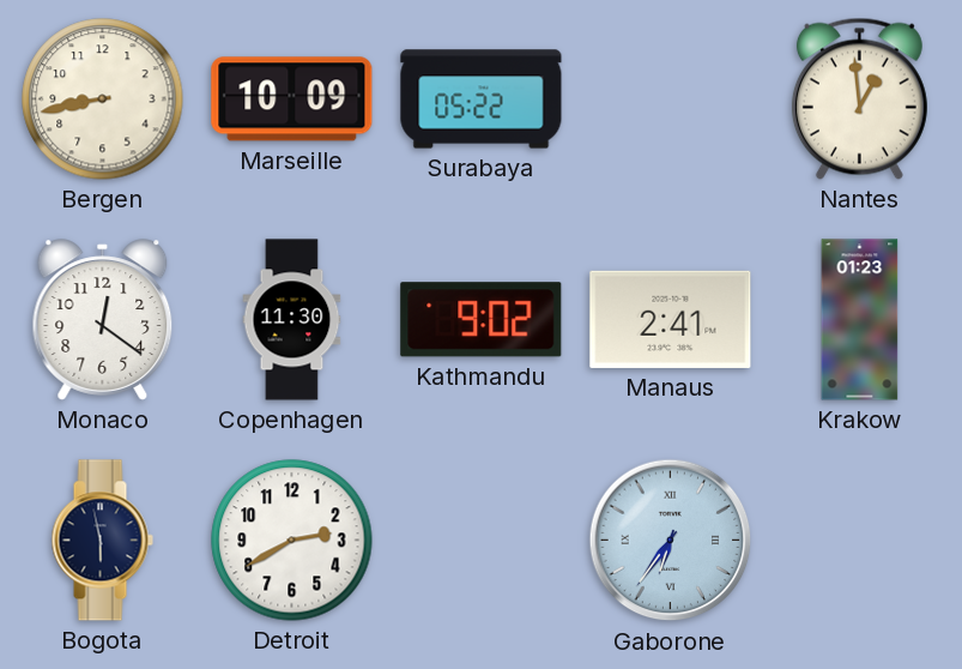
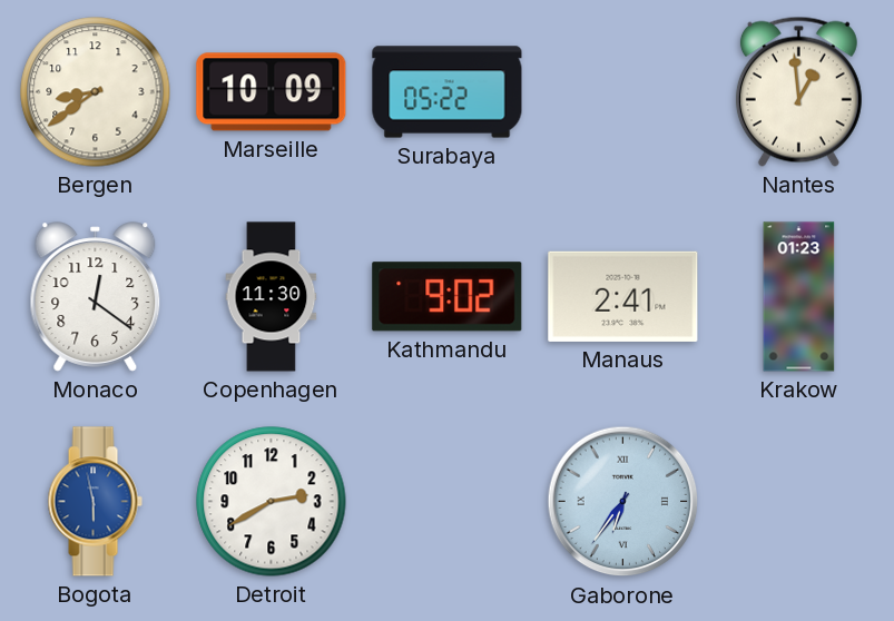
Bergen: 8:43 -> 8:39
Bogota dial: navy -> blue
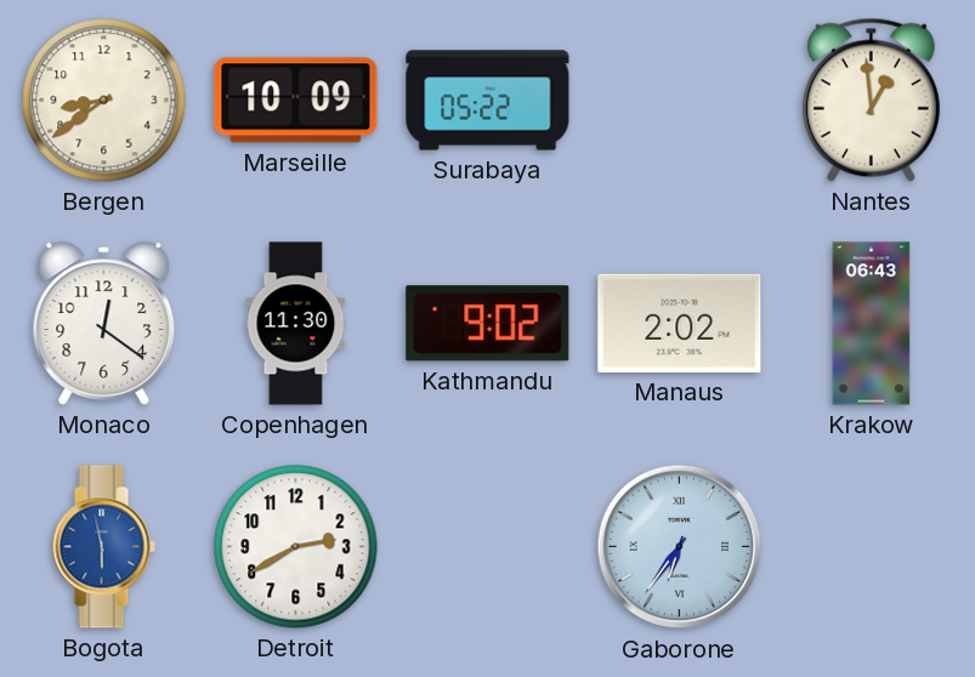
Manaus: 2:41 -> 2:02
Krakow: 01:23 -> 06:43
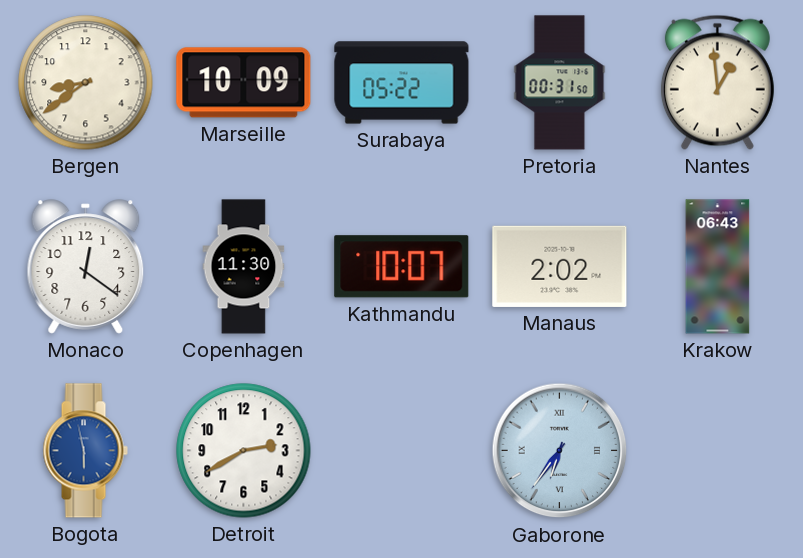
Pretoria: none -> 00:31
Kathmandu: 9:02 -> 10:07
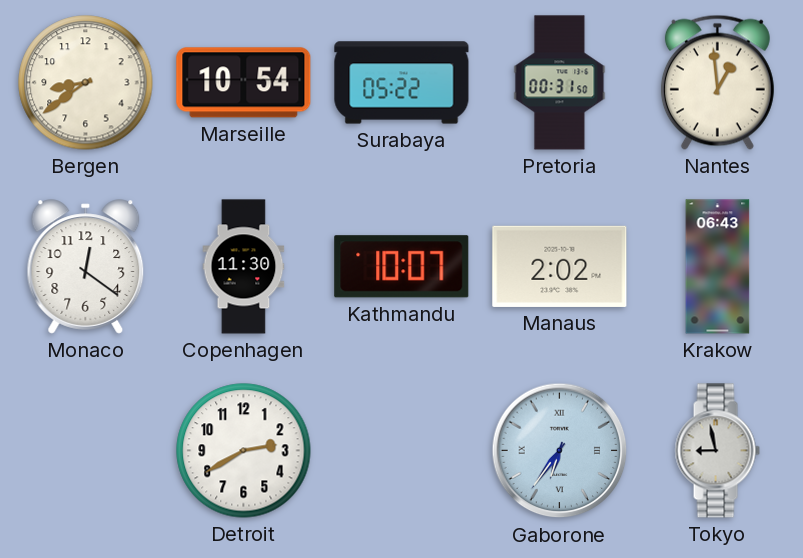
Marseille: 10:09 -> 10:54
Bogota: 5:58 -> none
Tokyo: none -> 8:58
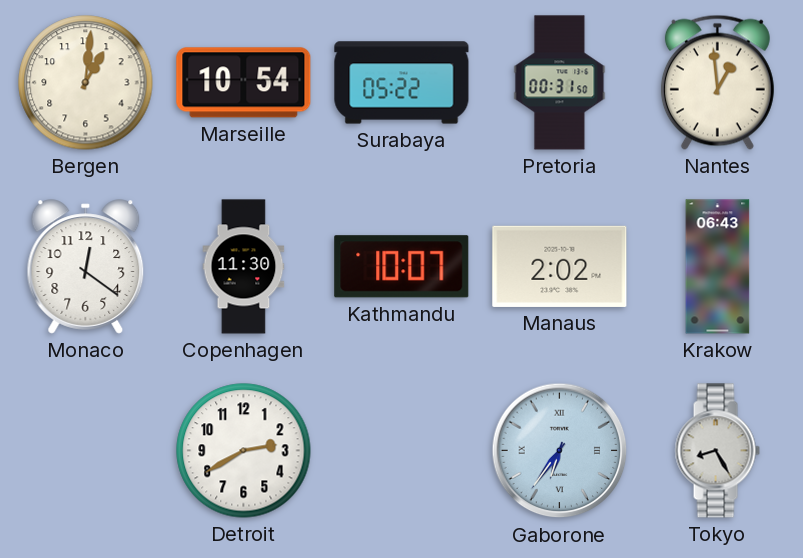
Bergen: 8:39 -> 1:01
Tokyo: 8:58 -> 8:25
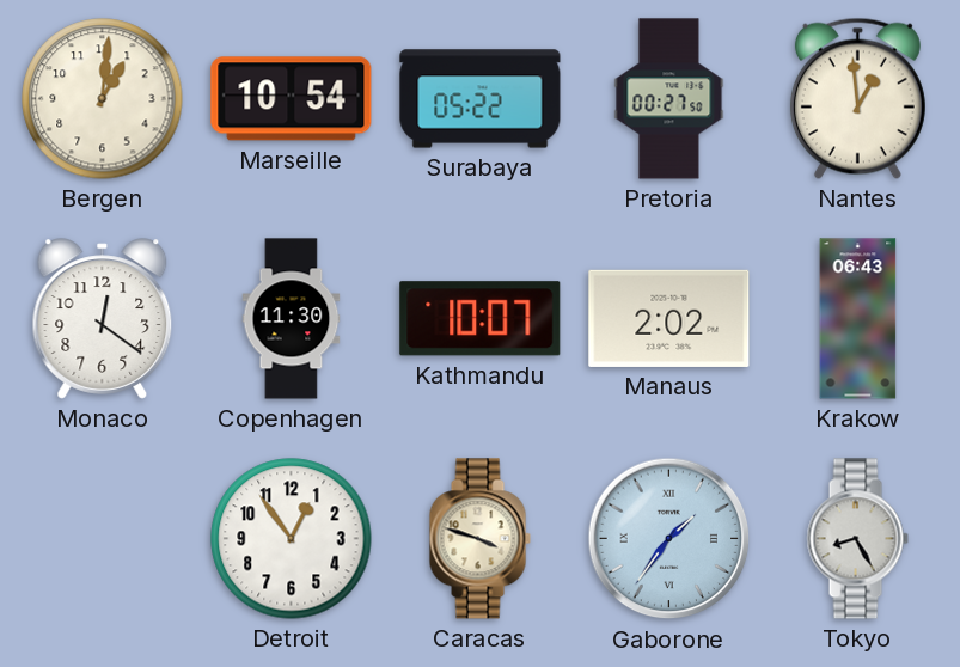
Pretoria: 00:31 -> 00:27
Detroit: 2:40 -> 12:54
Caracas: none -> 3:48
Gaborone: 6:36 -> 1:36
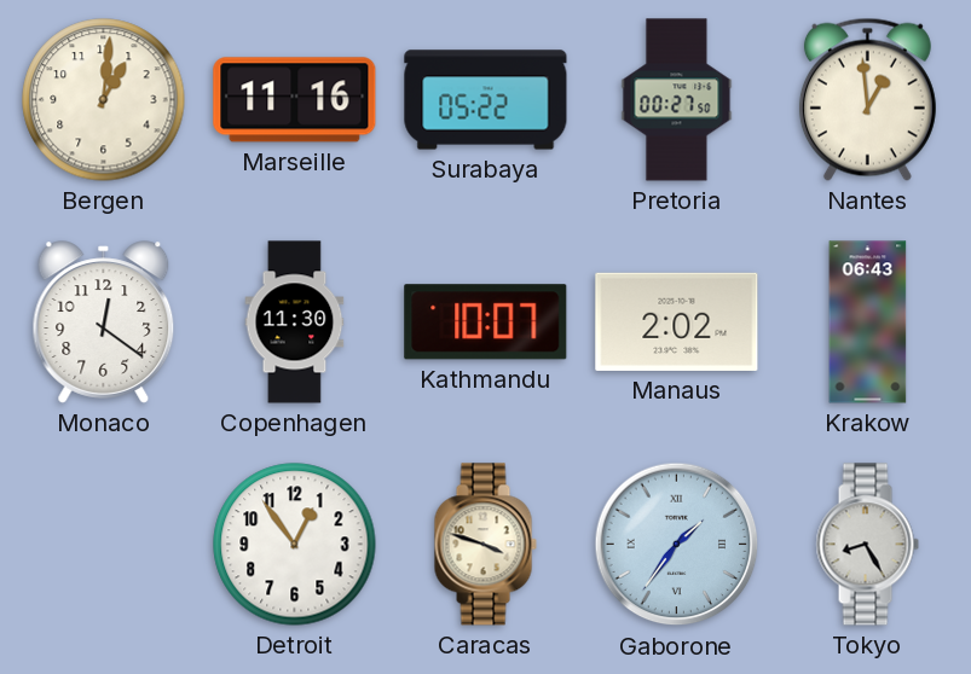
Marseille: 10:54 -> 11:16
